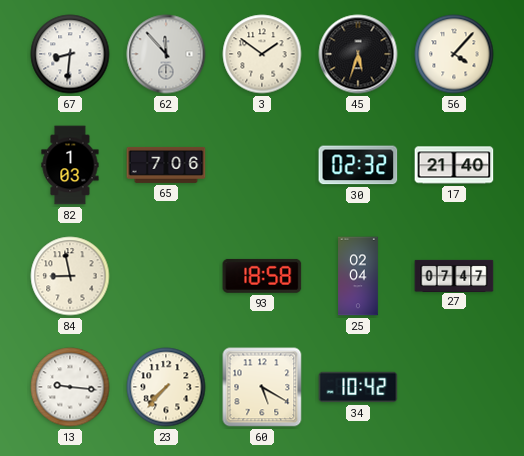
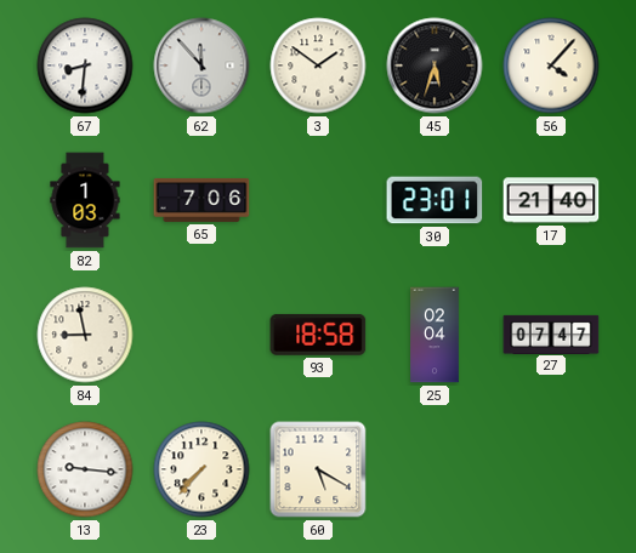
30: 02:32 -> 23:01
34: 10:42 -> none
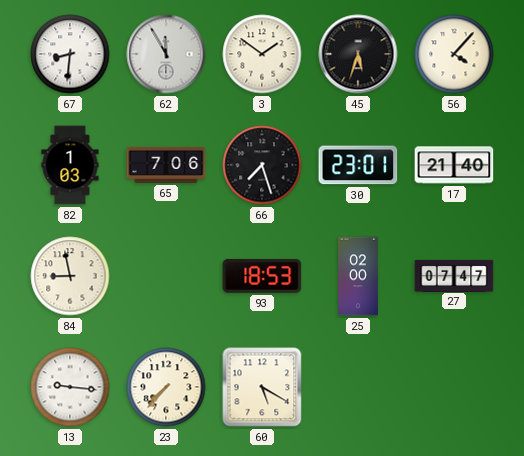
62: 11:53 -> 11:55
66: none -> 7:27
93: 18:58 -> 18:53
25: 02:04 -> 02:00
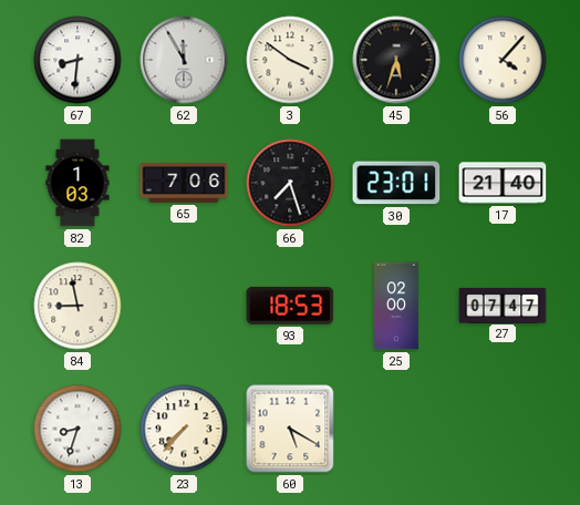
3: 1:51 -> 3:51
13: 9:16 -> 8:33
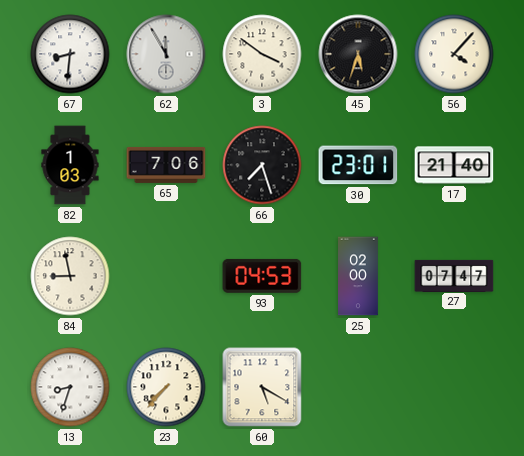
93: 18:53 -> 04:53
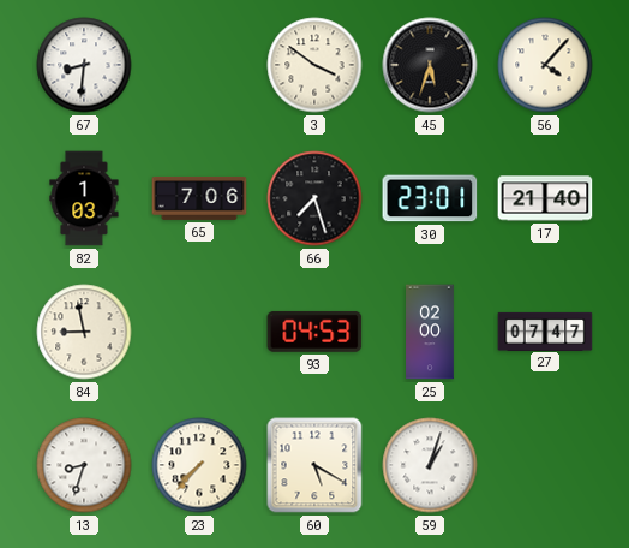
62: 11:55 -> none
59: none -> 1:03
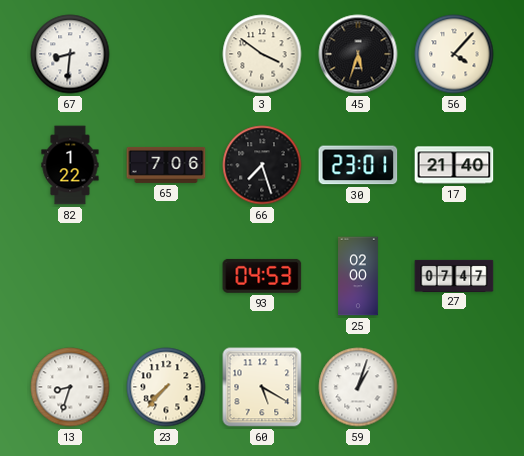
82: 1:03 -> 1:22
84: 8:58 -> none
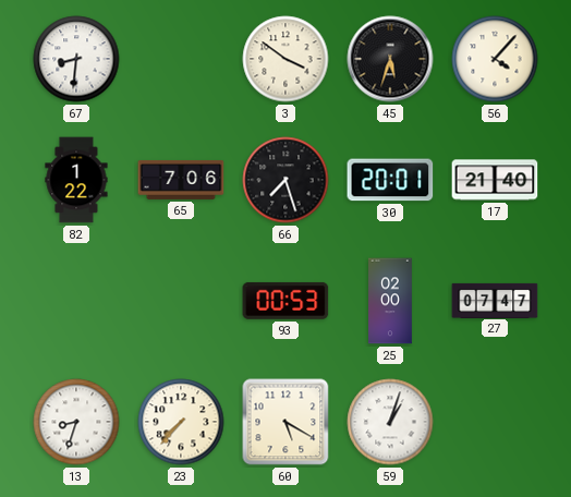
30: 23:01 -> 20:01
93: 04:53 -> 00:53
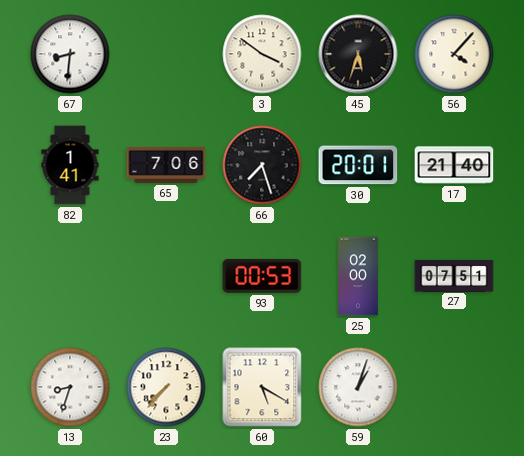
82: 1:22 -> 1:41
27: 07:47 -> 07:51
